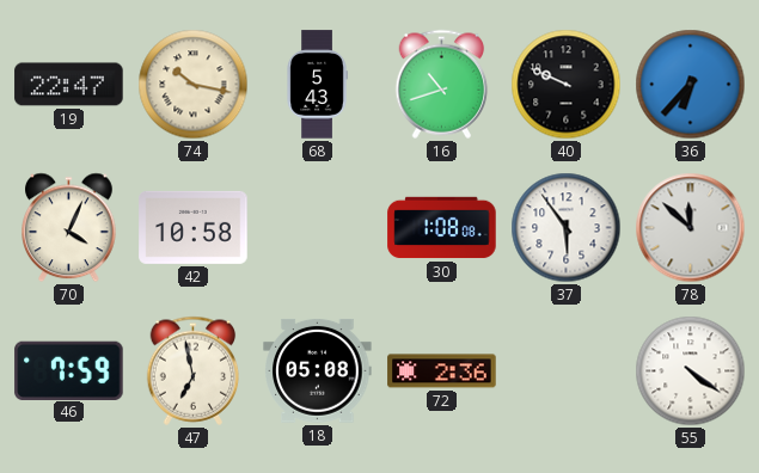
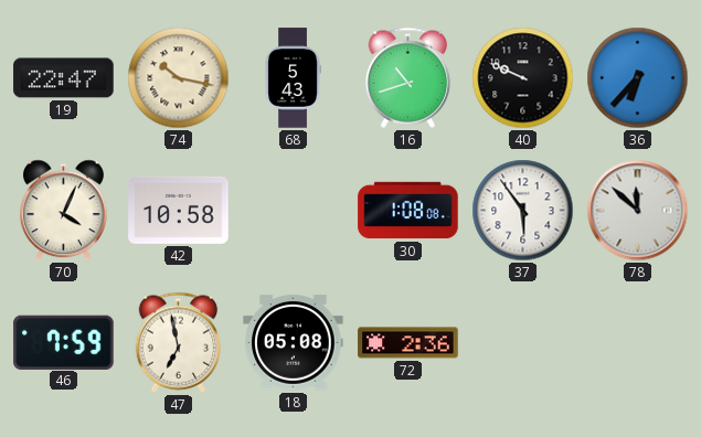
55: 4:21 -> none
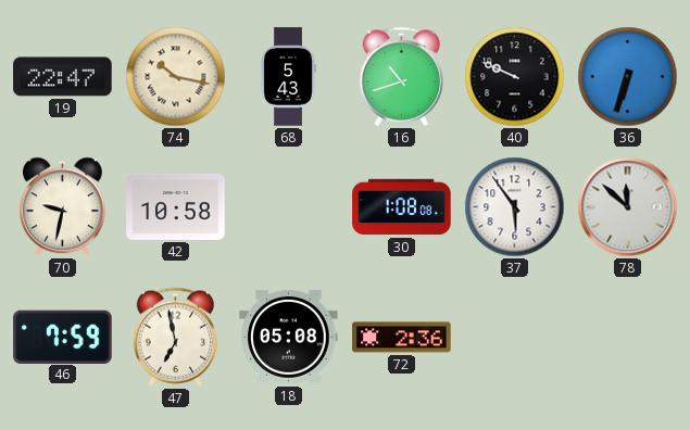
36: 6:37 -> 6:33
70: 4:04 -> 9:32
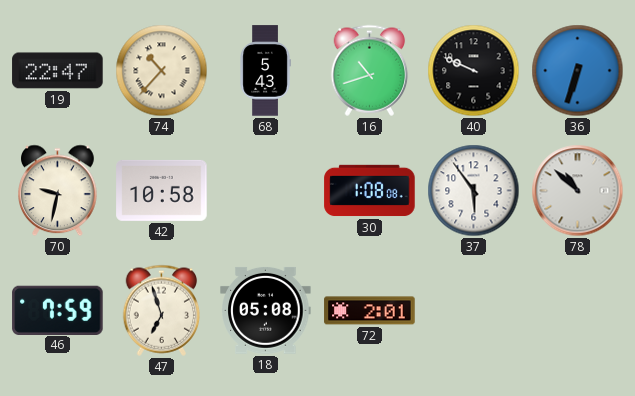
74: 10:17 -> 10:37
78: 11:52 -> 10:52
47: 6:58 -> 6:57
72: 2:36 -> 2:01
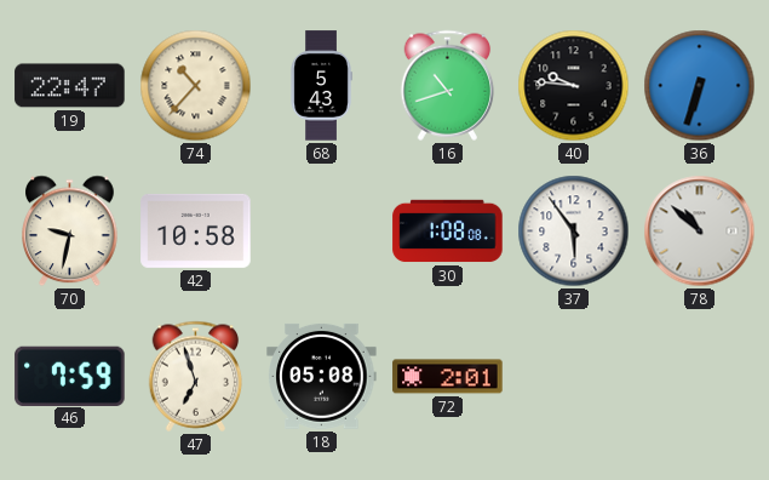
40: 9:49 -> 9:46
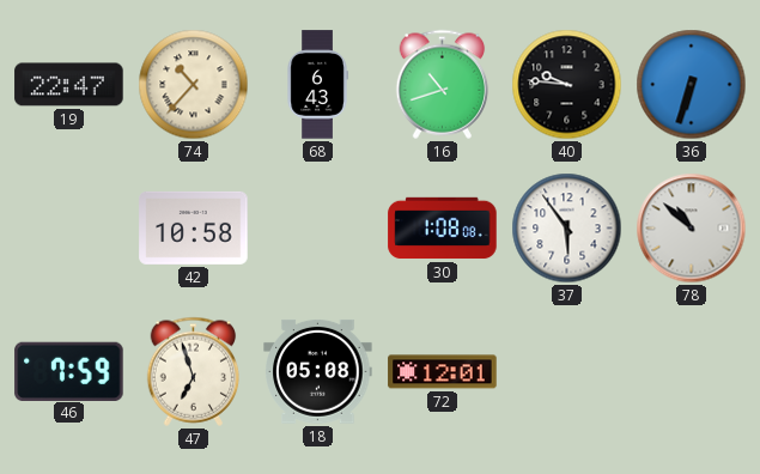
68: 5:43 -> 6:43
70: 9:32 -> none
72: 2:01 -> 12:01
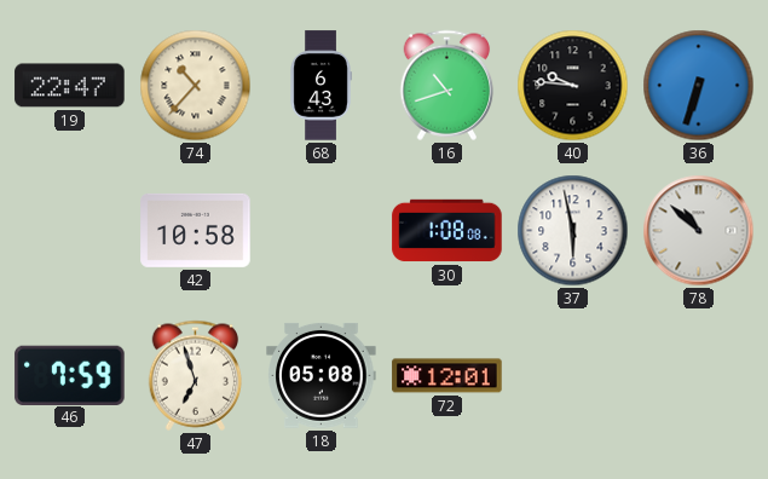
37: 5:54 -> 5:58
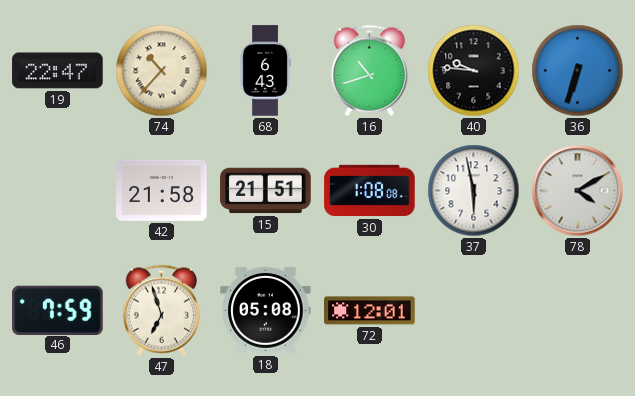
42: 10:58 -> 21:58
15: none -> 21:51
78: 10:52 -> 4:10
